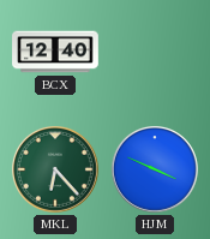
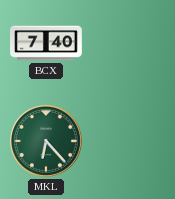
BCX: 12:40 -> 7:40
HJM: 3:49 -> none
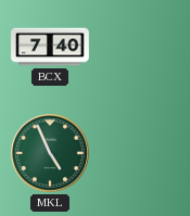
MKL: 6:23 -> 4:56
